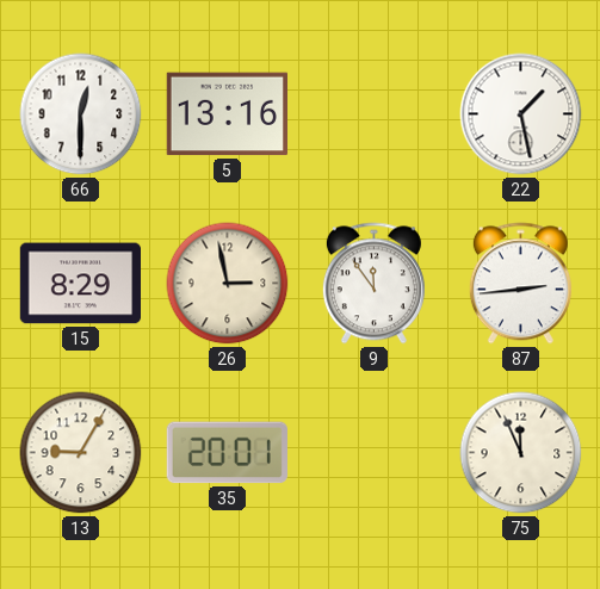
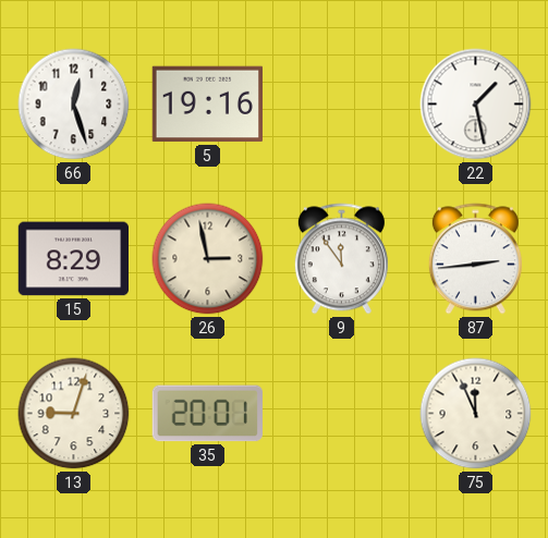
66: 12:30 -> 12:27
5: 13:16 -> 19:16
13: 9:05 -> 9:03
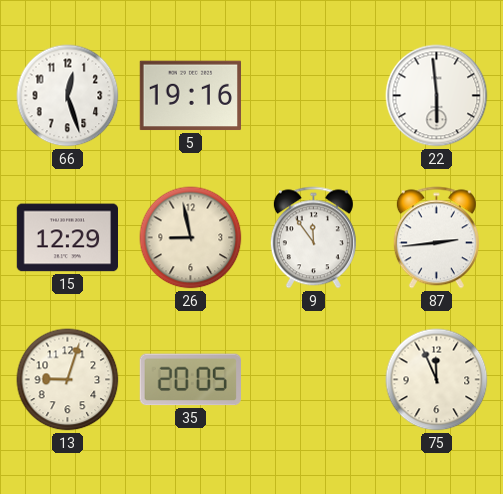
22: 1:28 -> 5:59
15: 8:29 -> 12:29
26: 2:58 -> 8:58
35: 20:01 -> 20:05
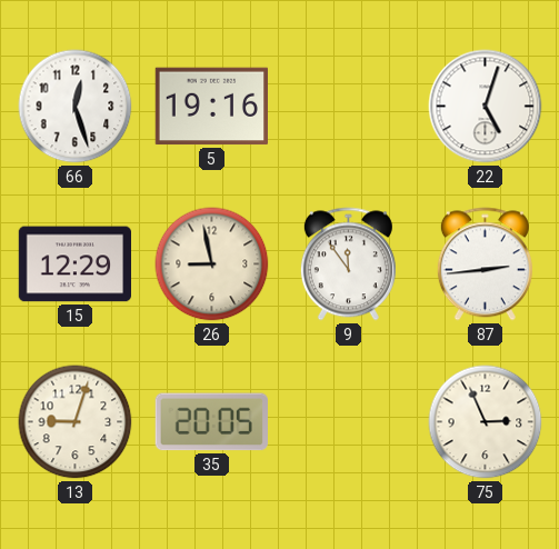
22: 5:59 -> 5:03
75: 11:56 -> 2:56
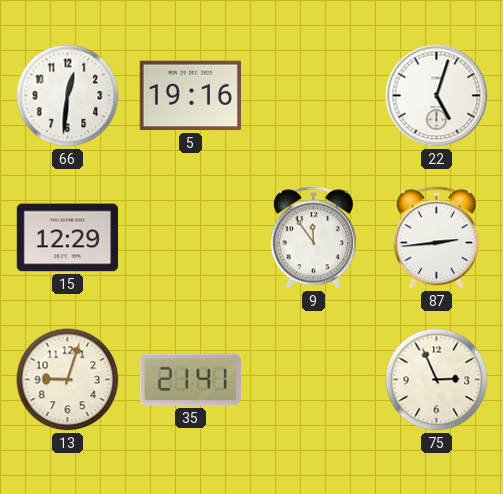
66: 12:27 -> 12:31
26: 8:58 -> none
35: 20:05 -> 21:41
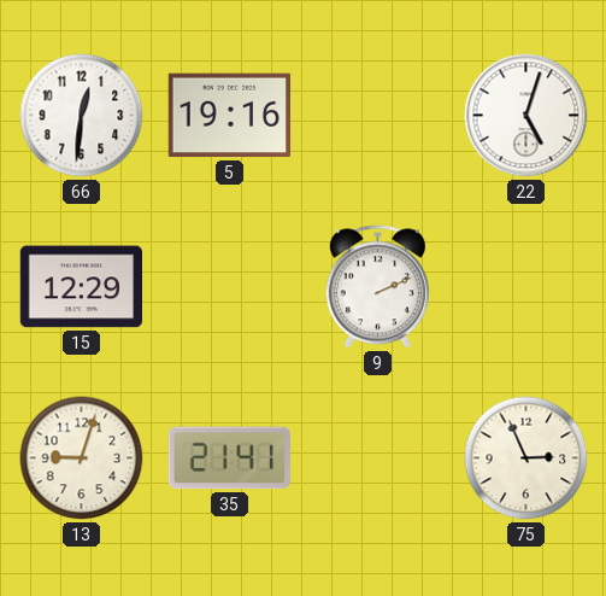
9: 11:54 -> 2:11
87: 2:44 -> none
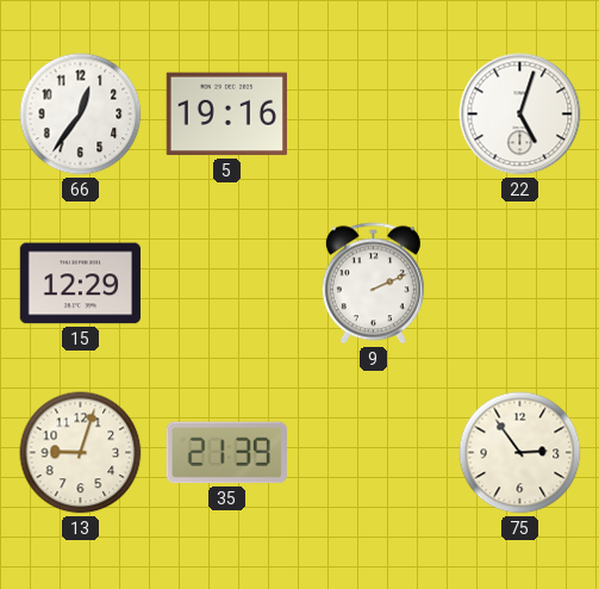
66: 12:31 -> 12:36
35: 21:41 -> 21:39
75: 2:56 -> 2:54
